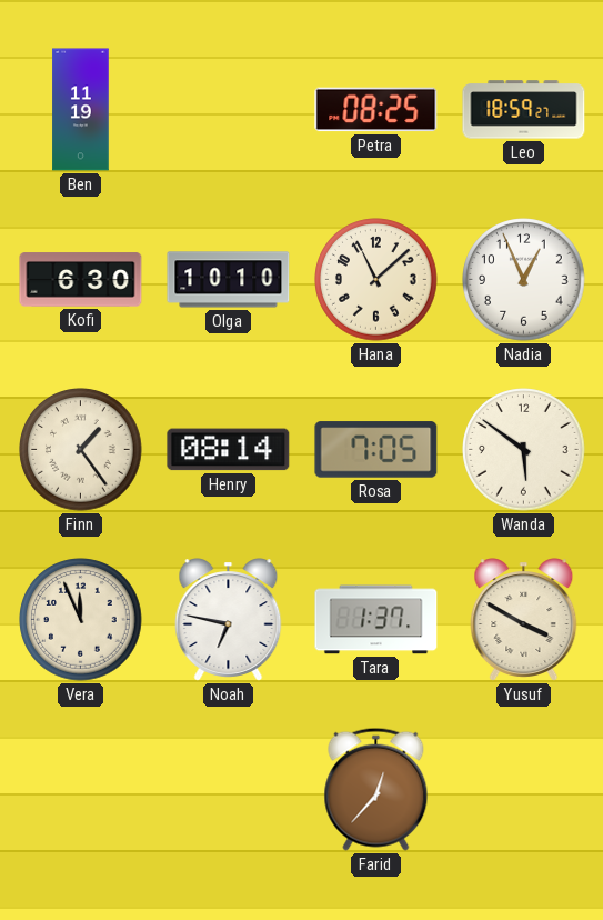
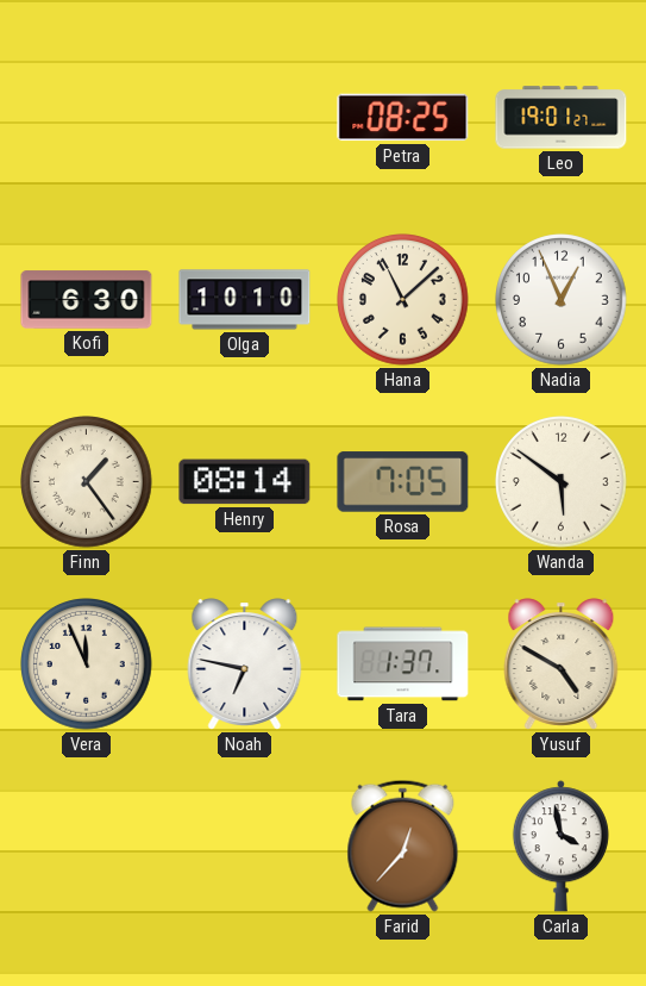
Ben: 11:19 -> none
Leo: 18:59 -> 19:01
Yusuf: 3:50 -> 4:50
Carla: none -> 3:58
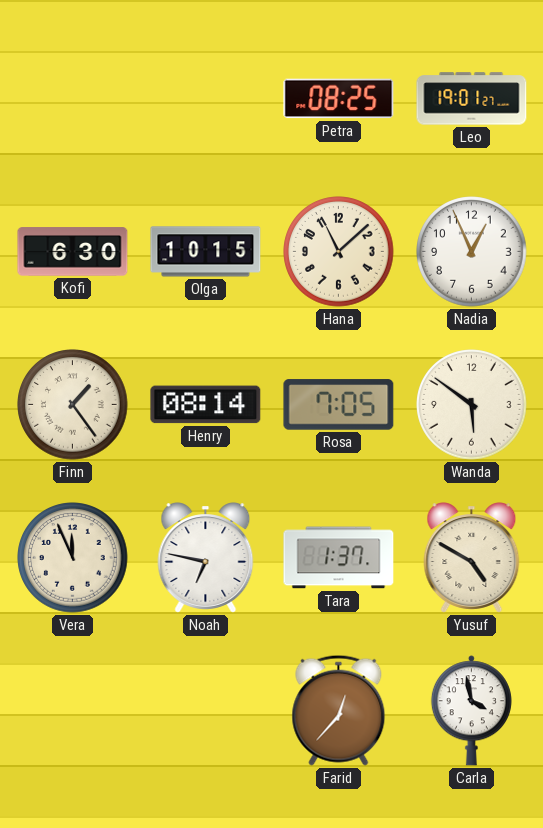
Olga: 10:10 -> 10:15
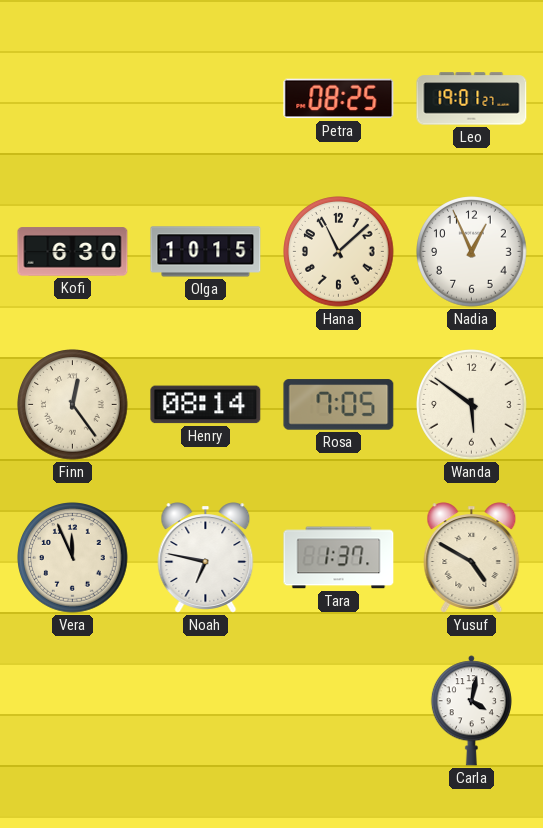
Finn: 1:24 -> 12:24
Farid: 12:37 -> none
Carla: 3:58 -> 4:02
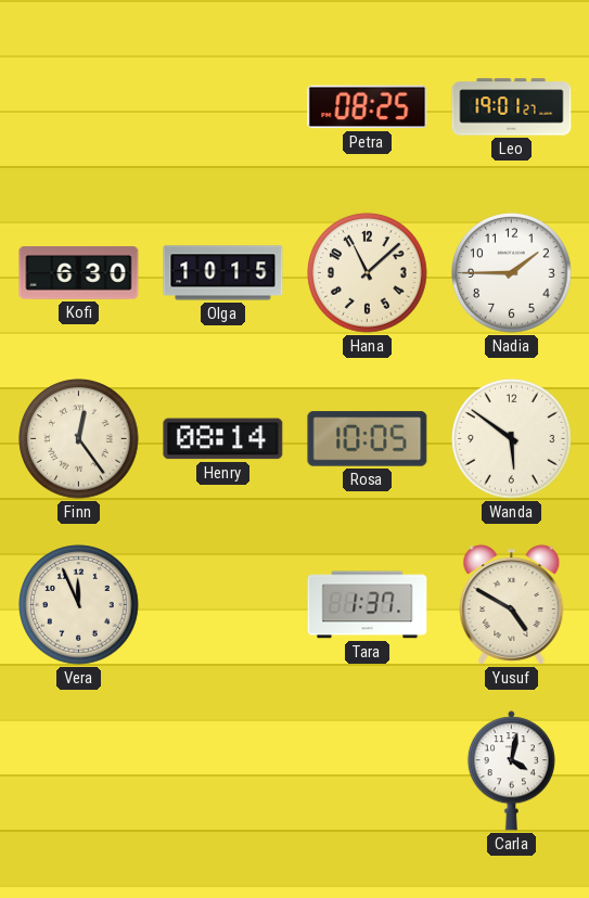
Nadia: 12:56 -> 1:45
Rosa: 7:05 -> 10:05
Noah: 6:47 -> none
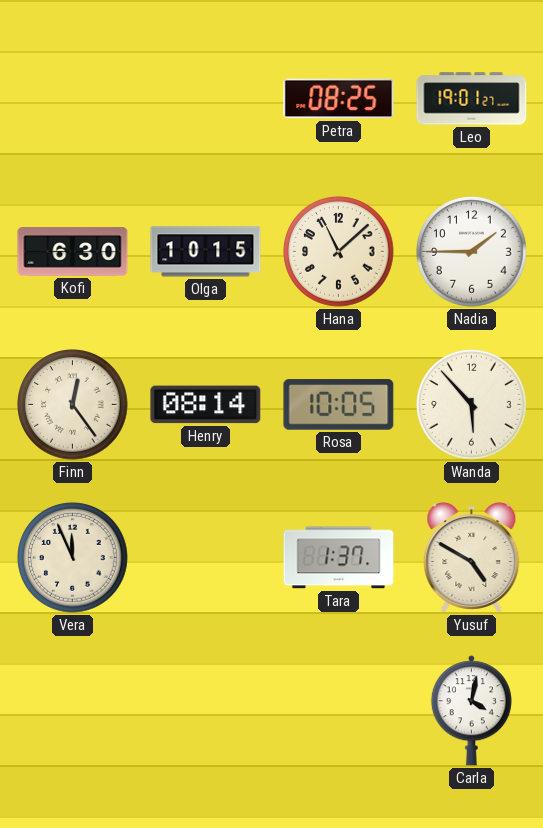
Wanda: 5:51 -> 5:53
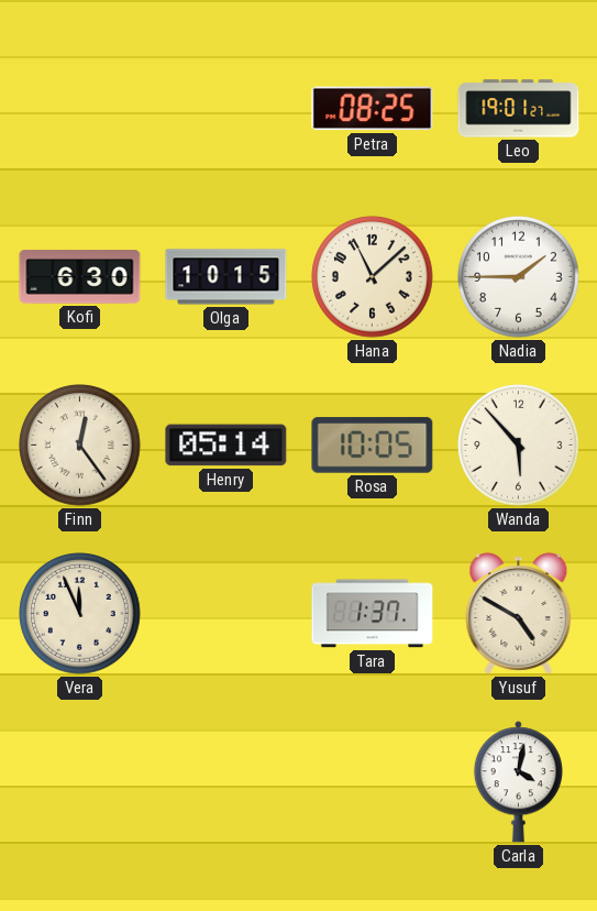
Henry: 08:14 -> 05:14
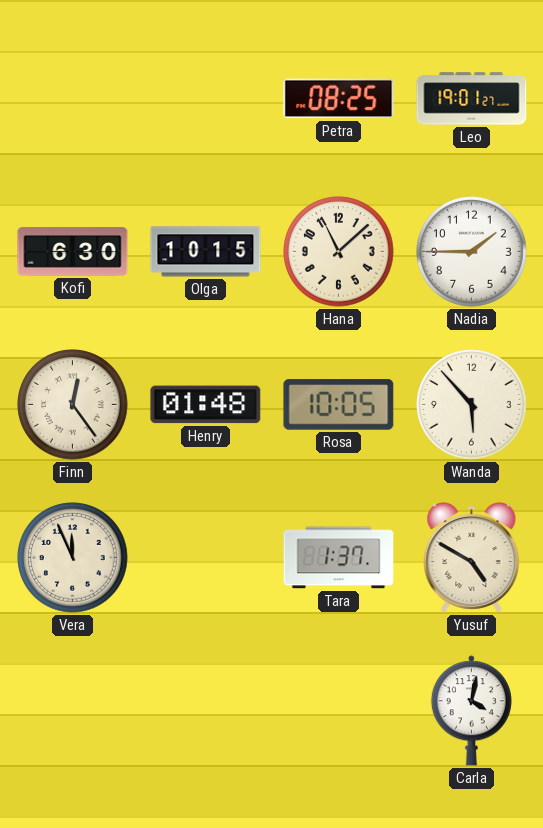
Henry: 05:14 -> 01:48
